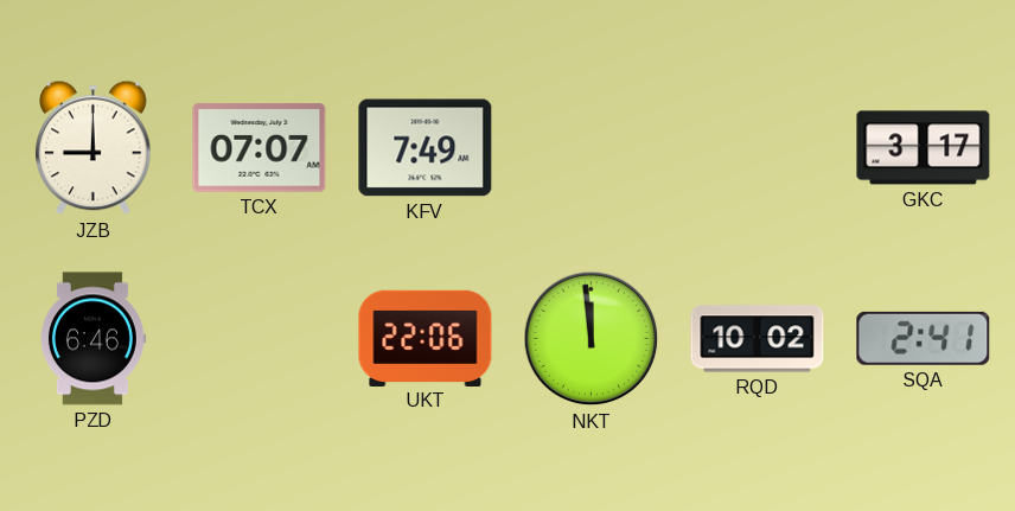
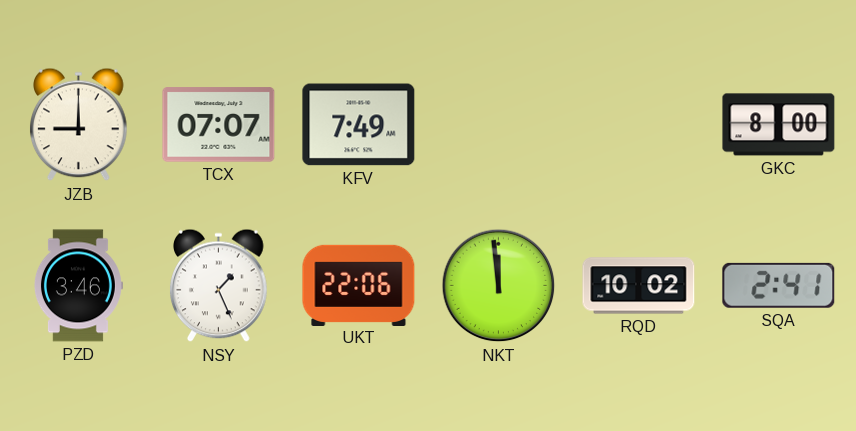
GKC: 3:17 -> 8:00
PZD: 6:46 -> 3:46
NSY: none -> 1:26
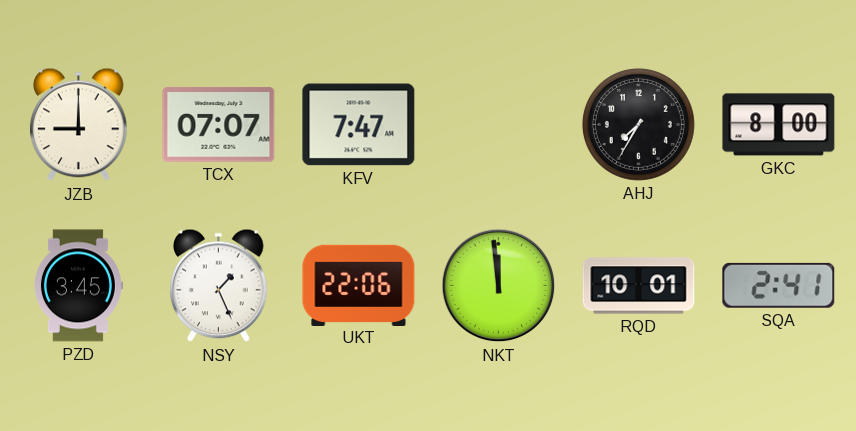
KFV: 7:49 -> 7:47
AHJ: none -> 7:35
PZD: 3:46 -> 3:45
RQD: 10:02 -> 10:01
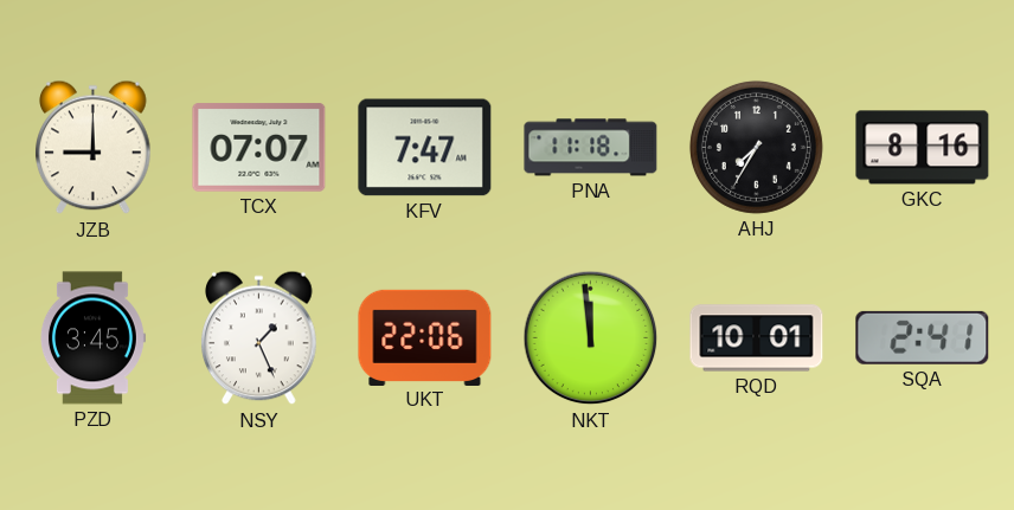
PNA: none -> 11:18
GKC: 8:00 -> 8:16
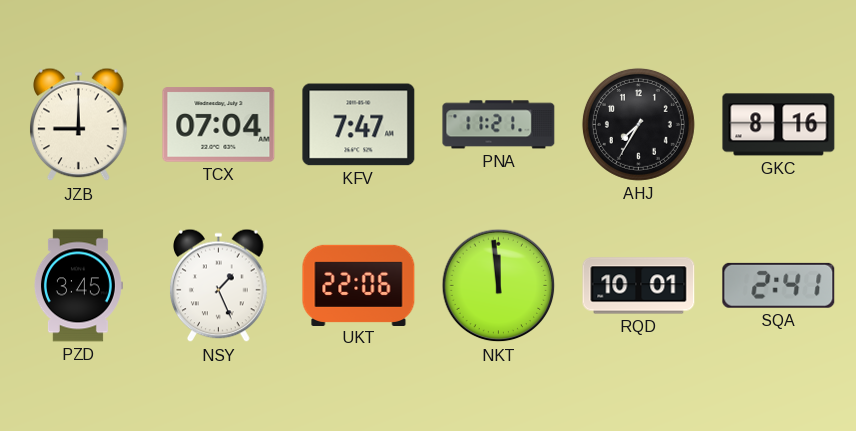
TCX: 07:07 -> 07:04
PNA: 11:18 -> 11:21
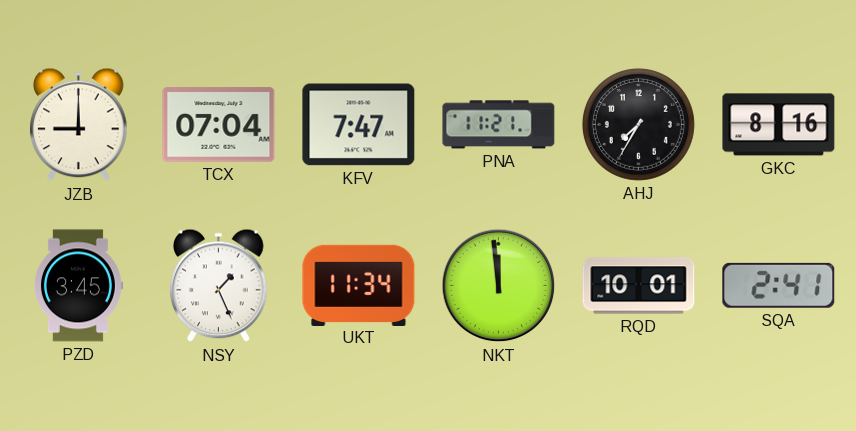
UKT: 22:06 -> 11:34
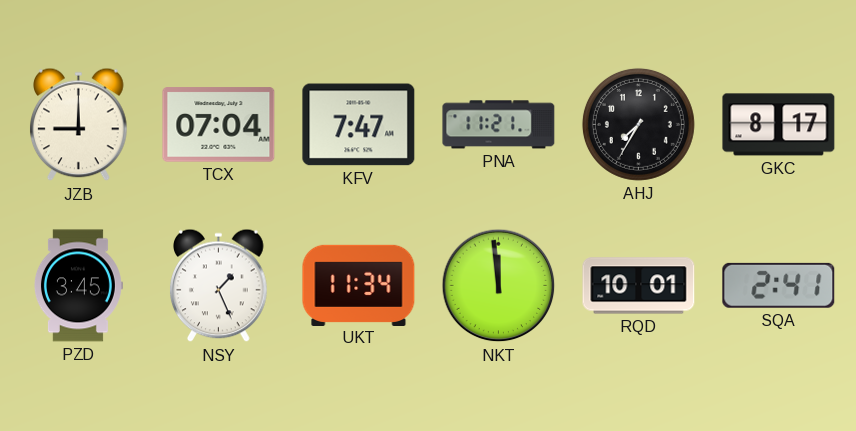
GKC: 8:16 -> 8:17
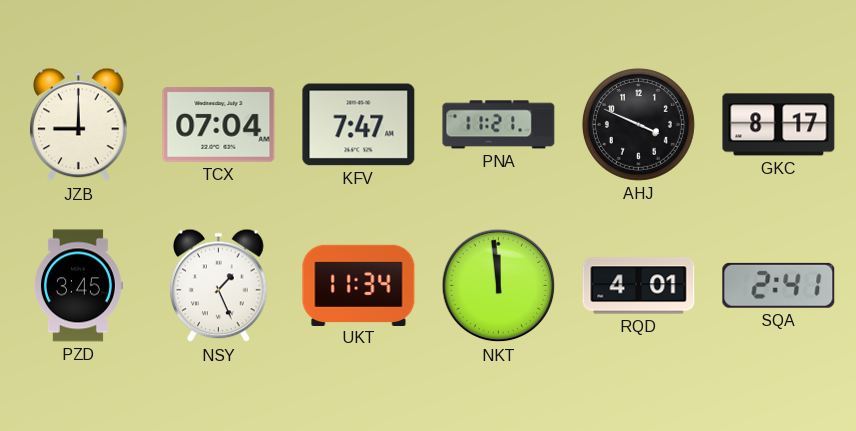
AHJ: 7:35 -> 3:49
RQD: 10:01 -> 4:01
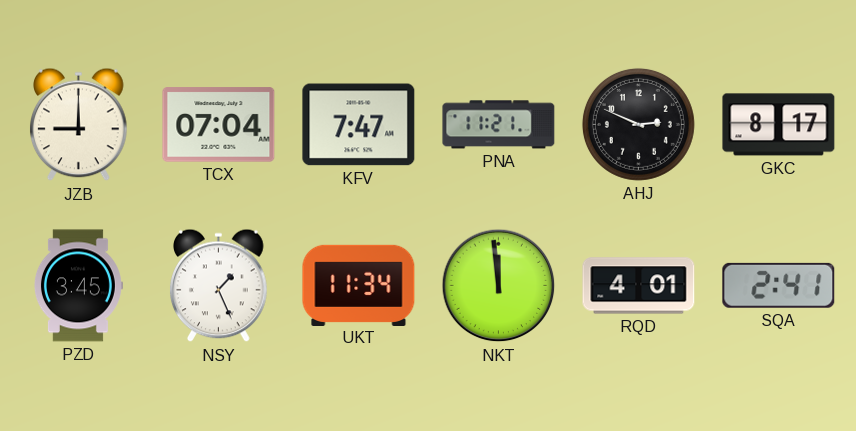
AHJ: 3:49 -> 2:49
